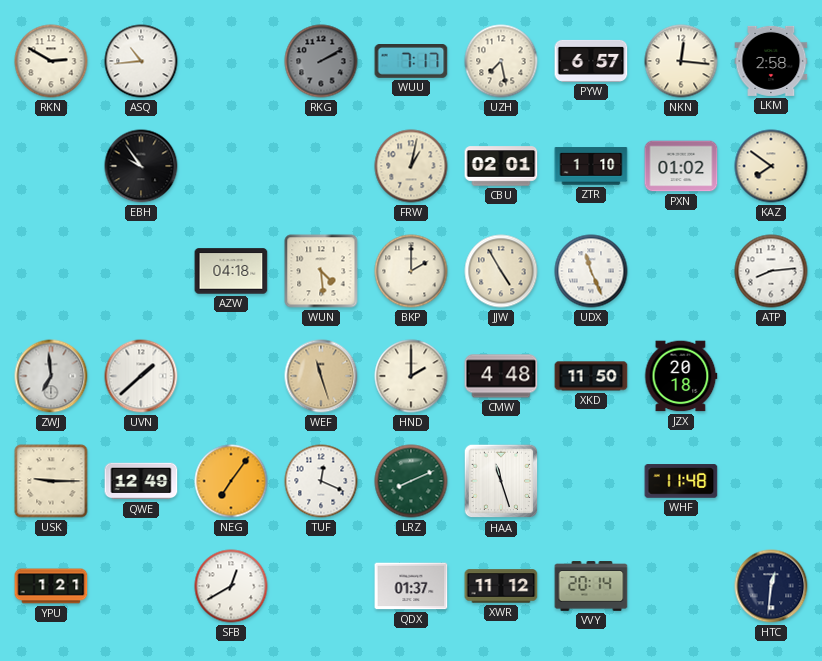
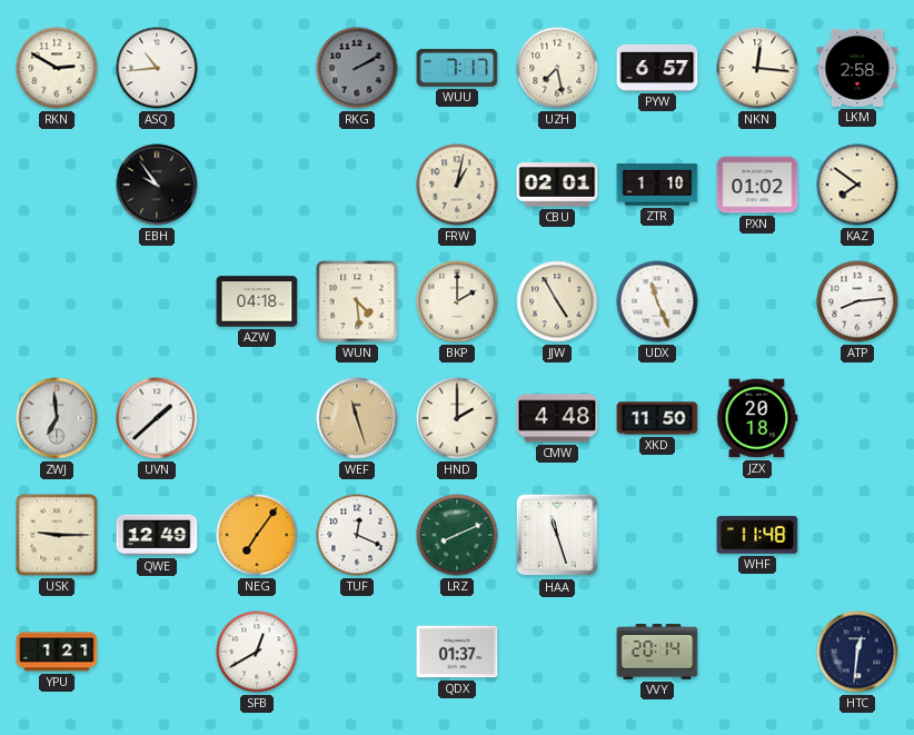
XWR: 11:12 -> none
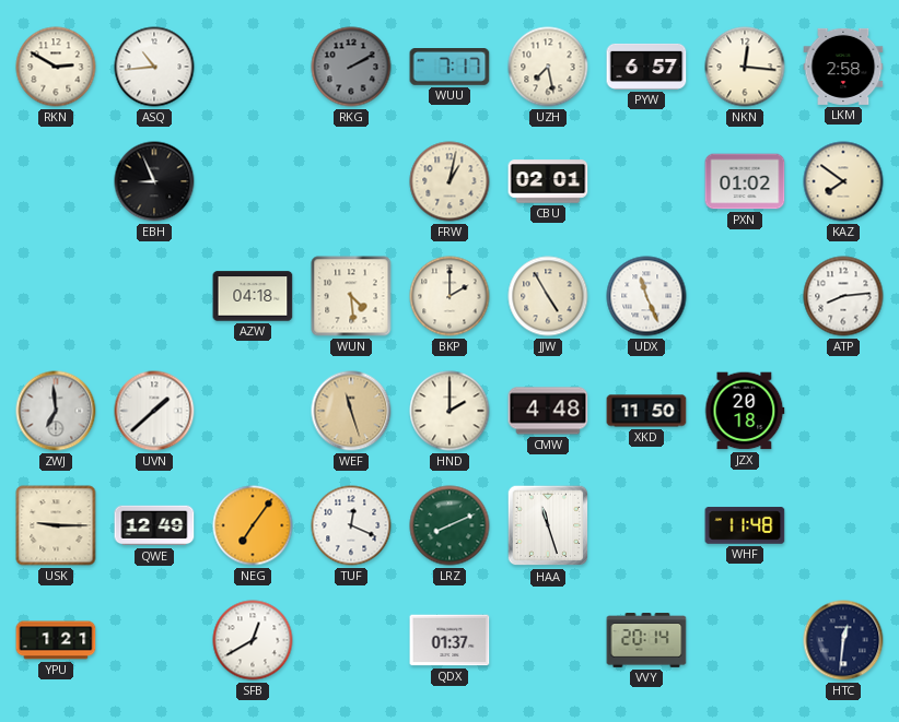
EBH: 9:54 -> 8:56
ZTR: 1:10 -> none
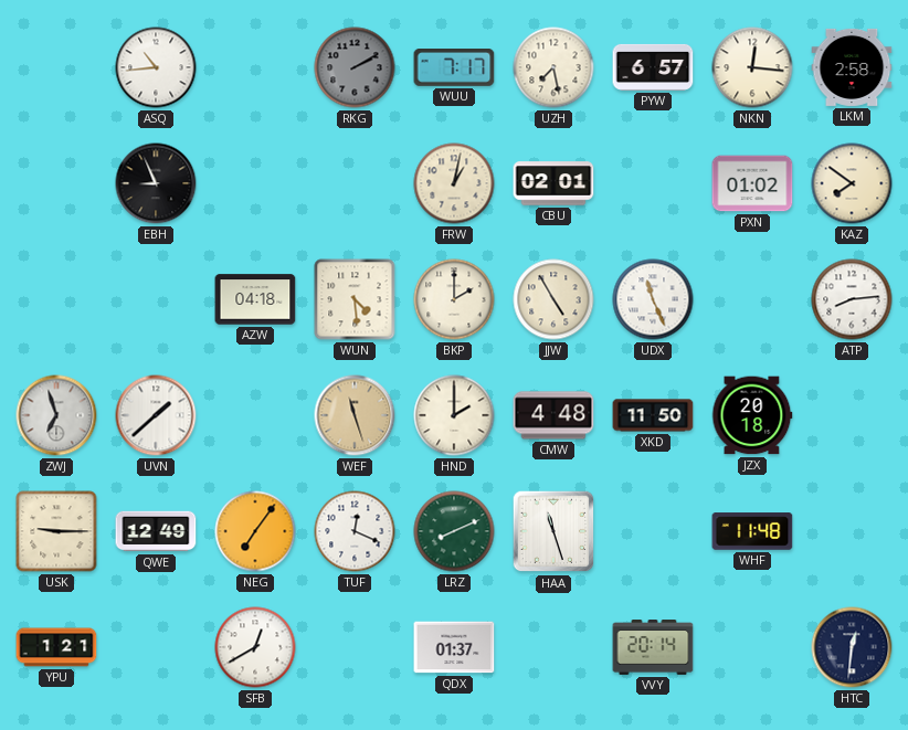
RKN: 2:50 -> none
ZWJ: 6:59 -> 6:57
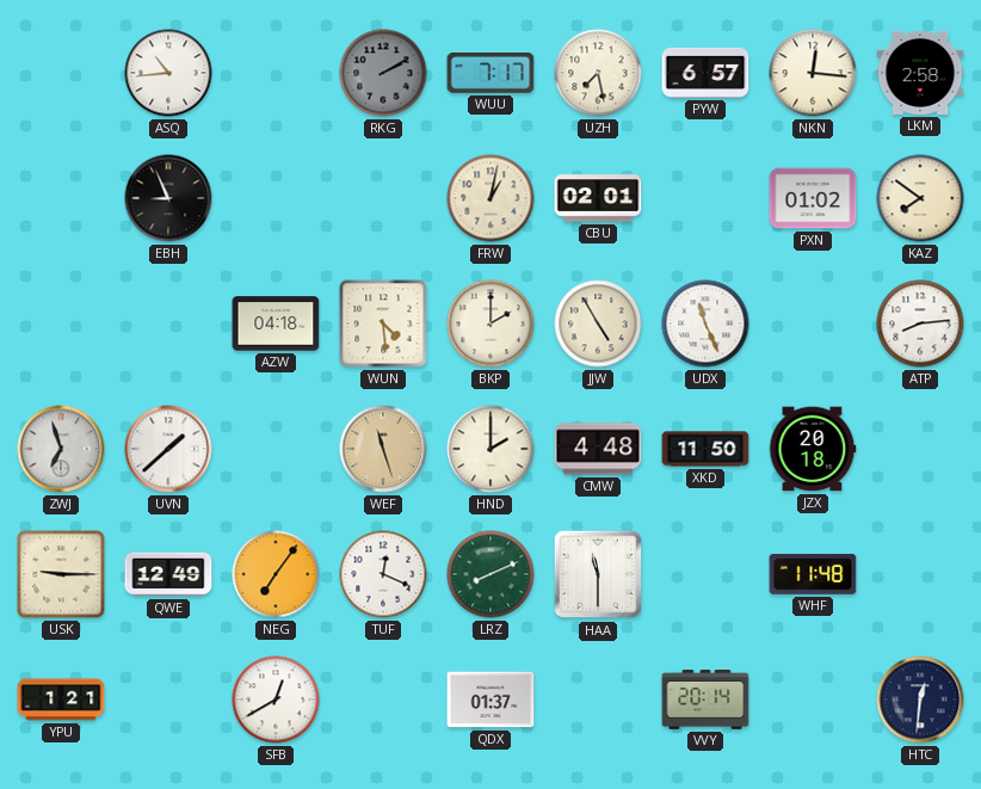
HAA: 11:27 -> 11:30
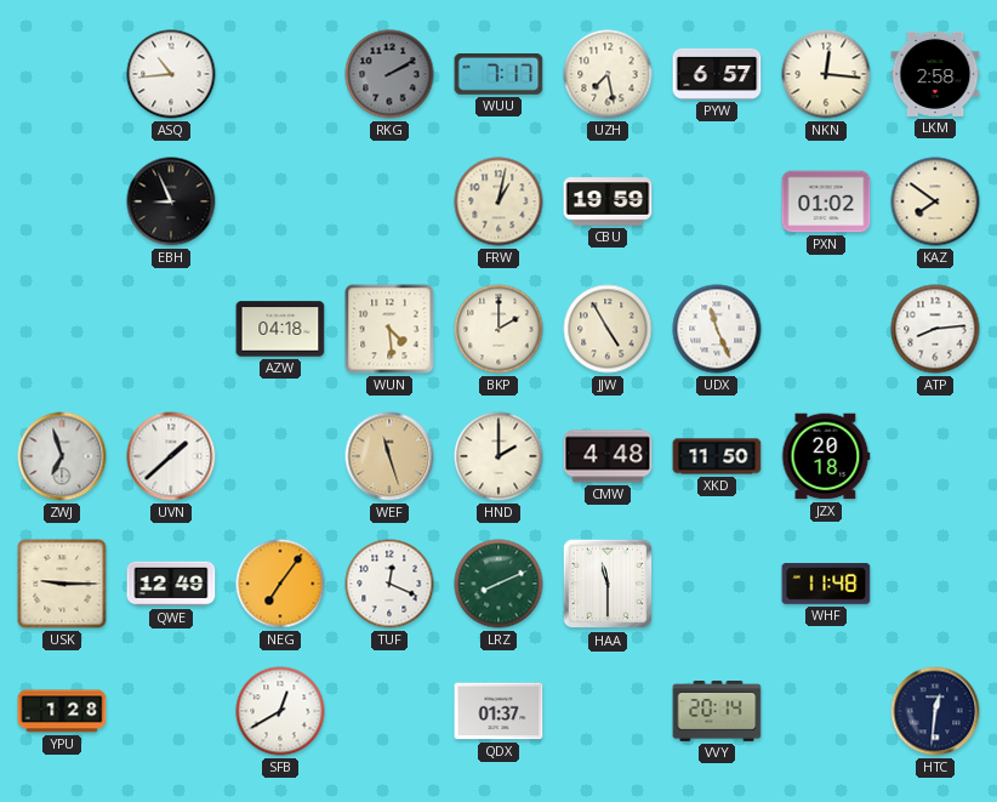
CBU: 02:01 -> 19:59
YPU: 1:21 -> 1:28
